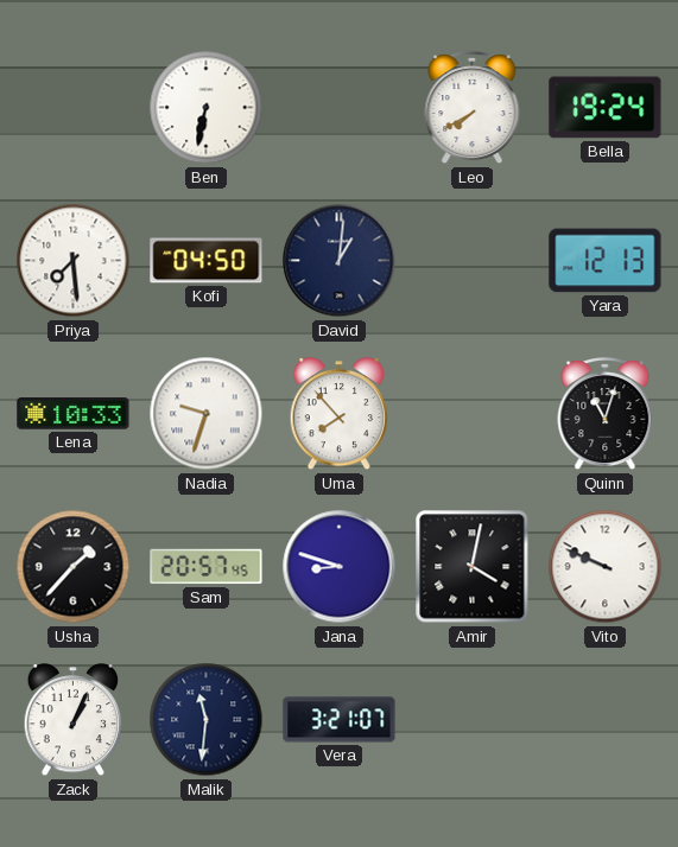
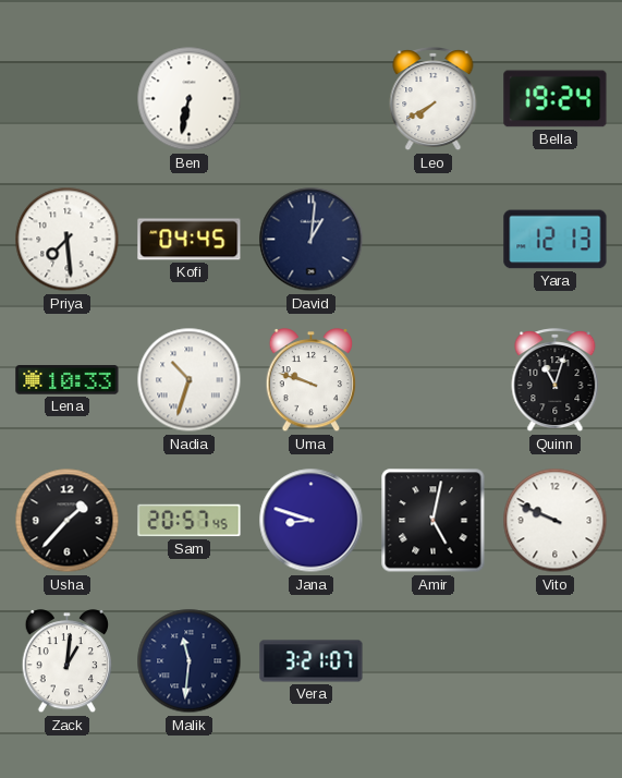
Kofi: 04:50 -> 04:45
Nadia: 9:33 -> 10:33
Uma: 7:53 -> 9:48
Amir: 4:02 -> 5:02
Zack: 1:04 -> 1:01
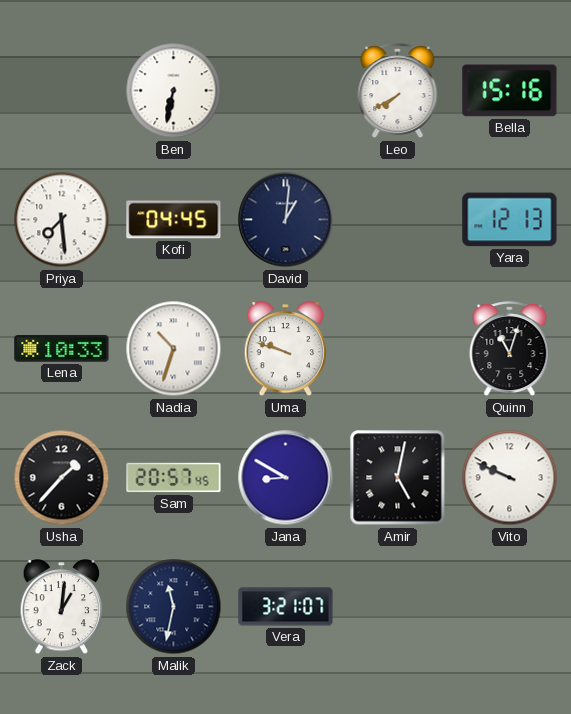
Bella: 19:24 -> 15:16
Jana: 8:48 -> 8:50
Malik: 11:31 -> 11:32
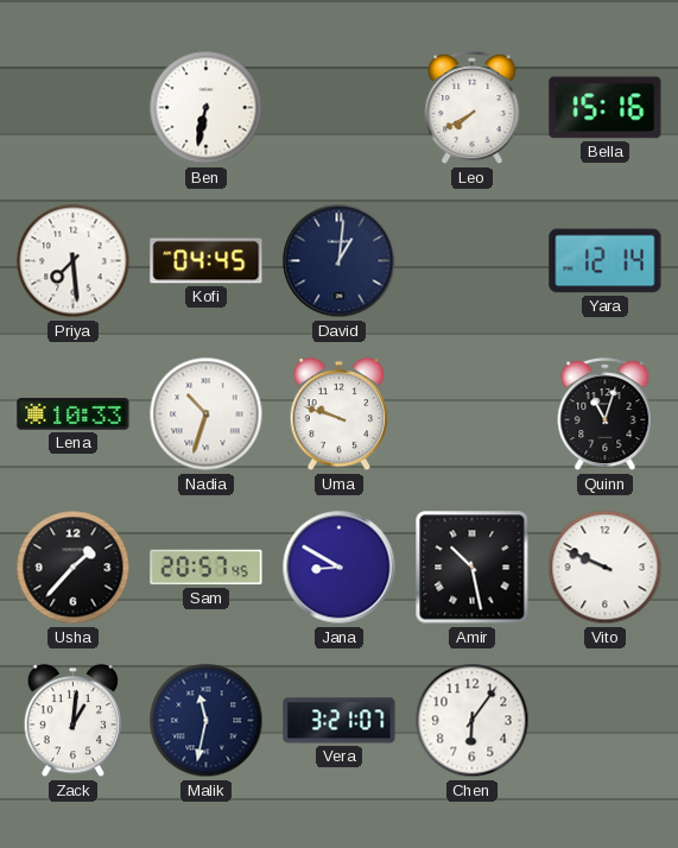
Yara: 12:13 -> 12:14
Amir: 5:02 -> 10:28
Chen: none -> 6:06
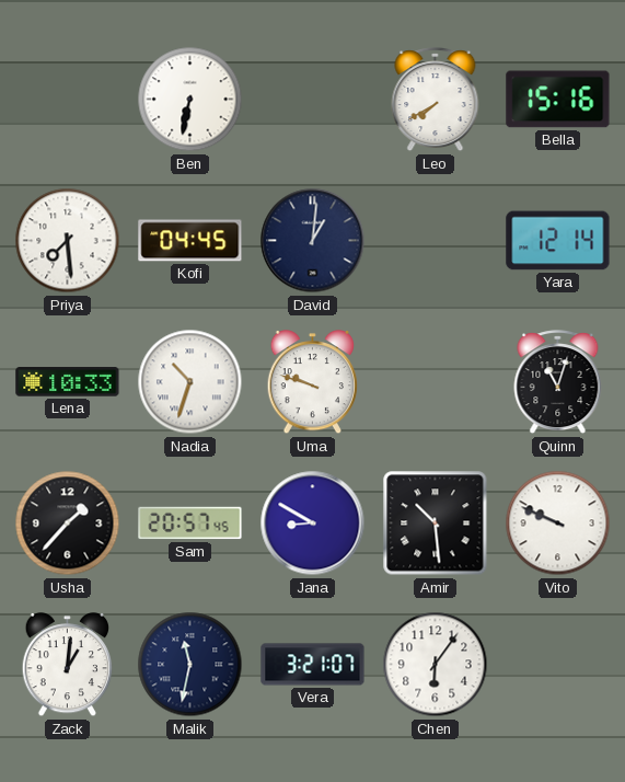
Amir: 10:28 -> 10:29
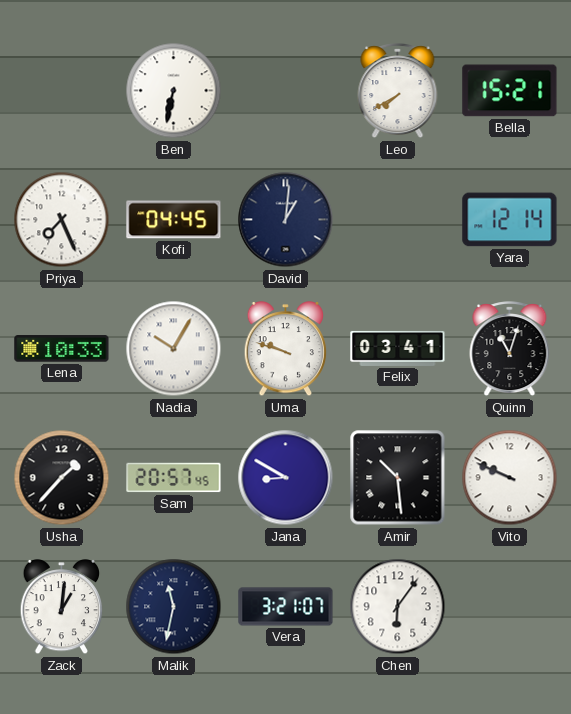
Bella: 15:16 -> 15:21
Priya: 7:29 -> 7:26
Nadia: 10:33 -> 10:05
Felix: none -> 03:41
